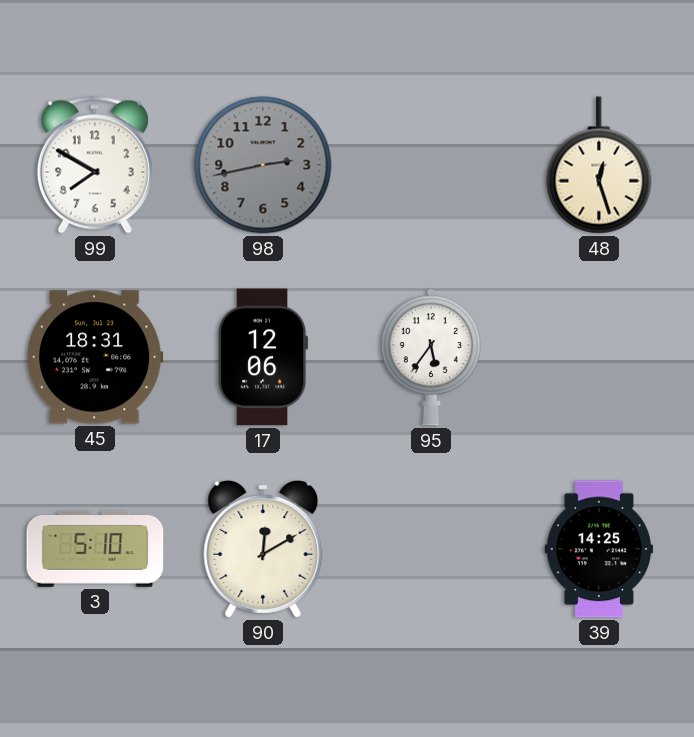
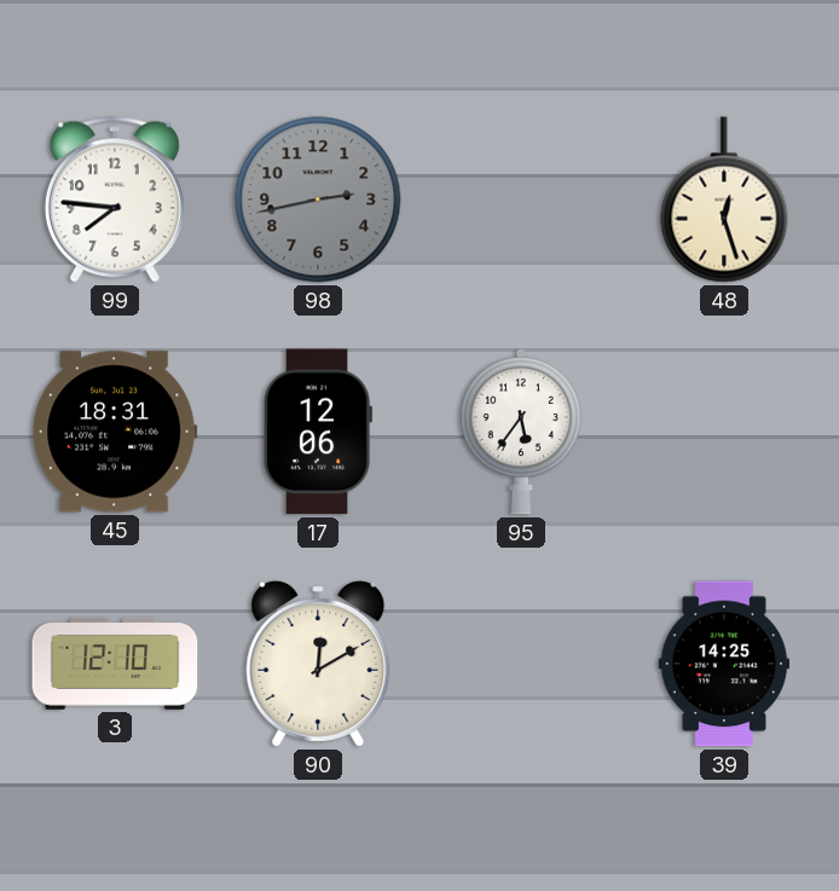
99: 7:50 -> 7:46
3: 5:10 -> 12:10
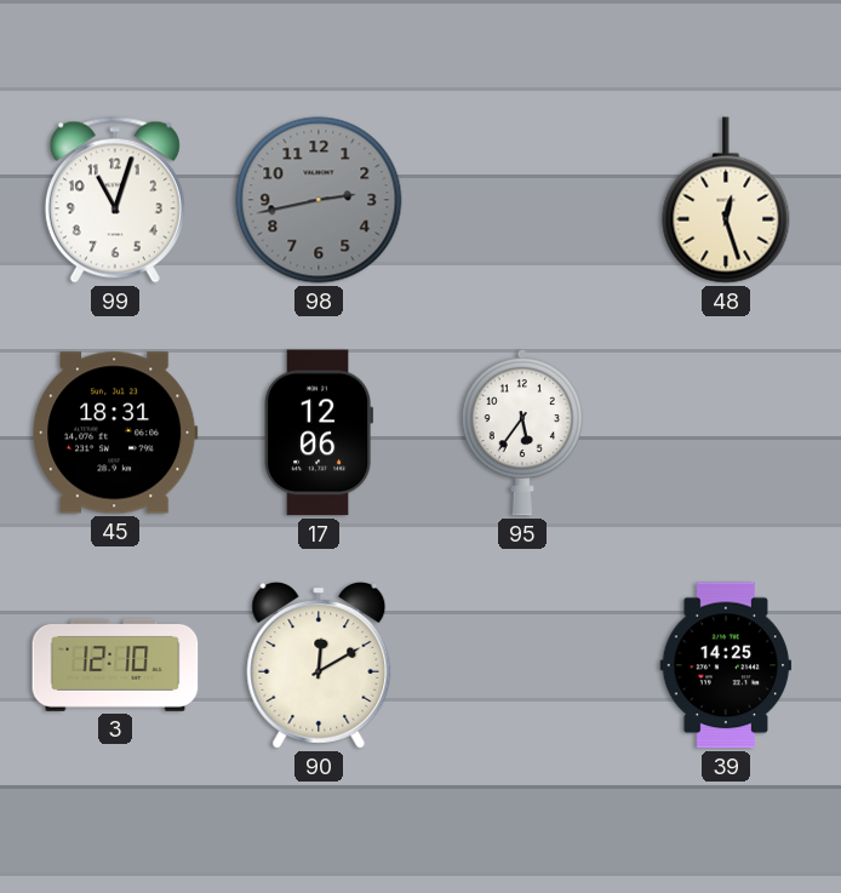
99: 7:46 -> 11:03
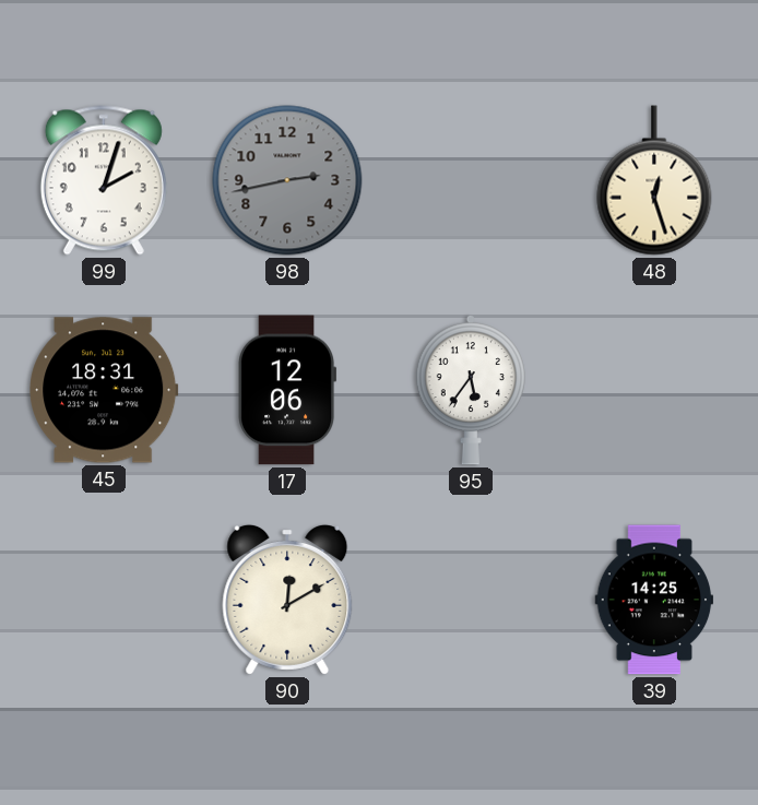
99: 11:03 -> 2:03
3: 12:10 -> none
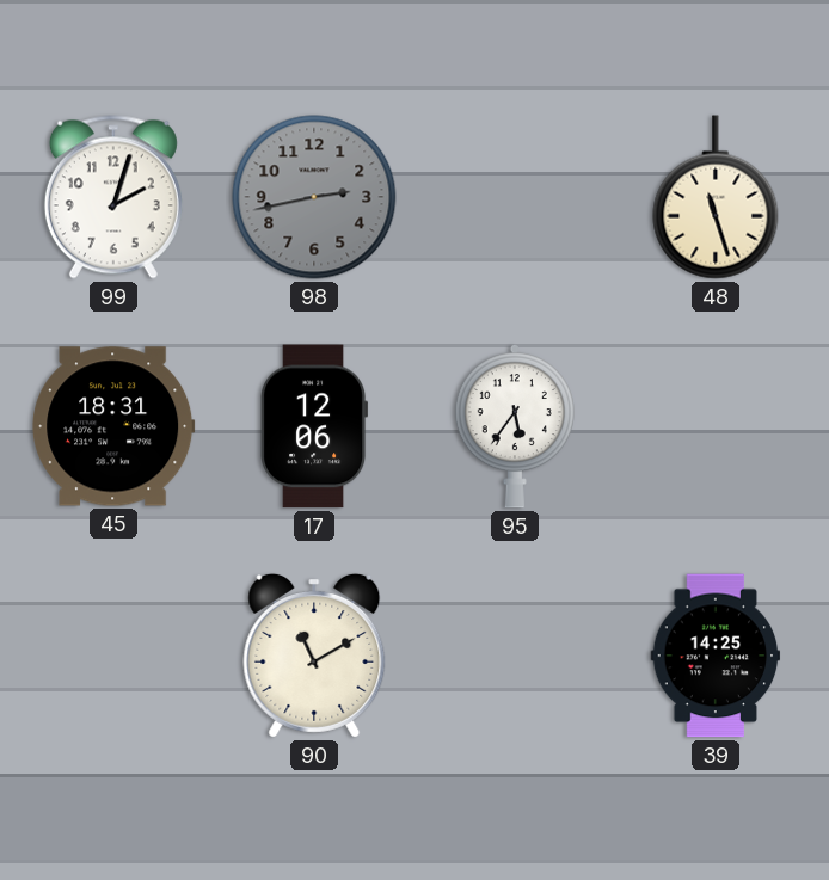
48: 12:27 -> 11:27
90: 12:10 -> 11:10
